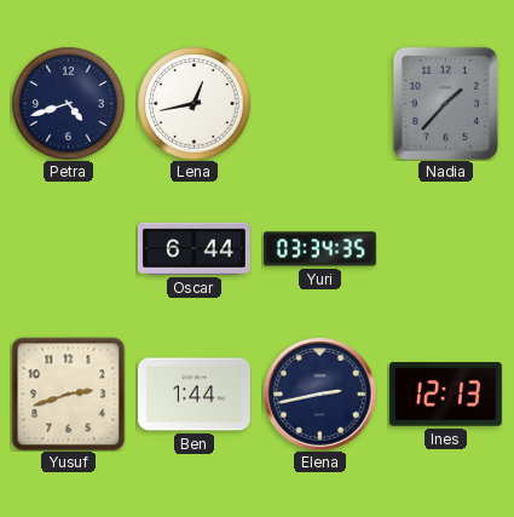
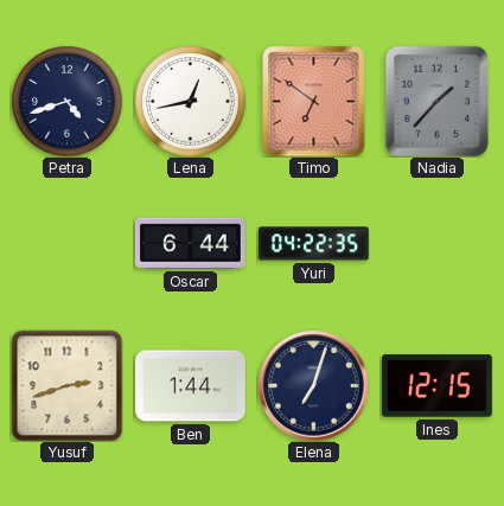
Timo: none -> 6:51
Yuri: 03:34 -> 04:22
Elena: 2:43 -> 7:03
Ines: 12:13 -> 12:15
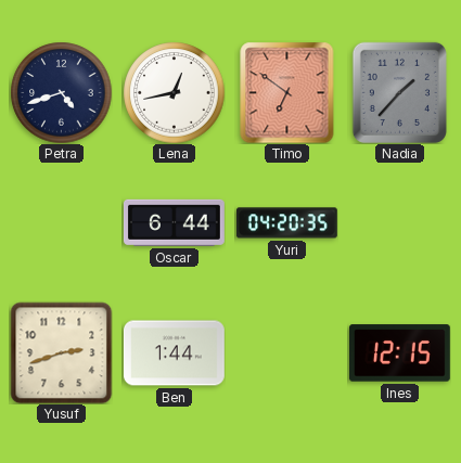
Yuri: 04:22 -> 04:20
Elena: 7:03 -> none
